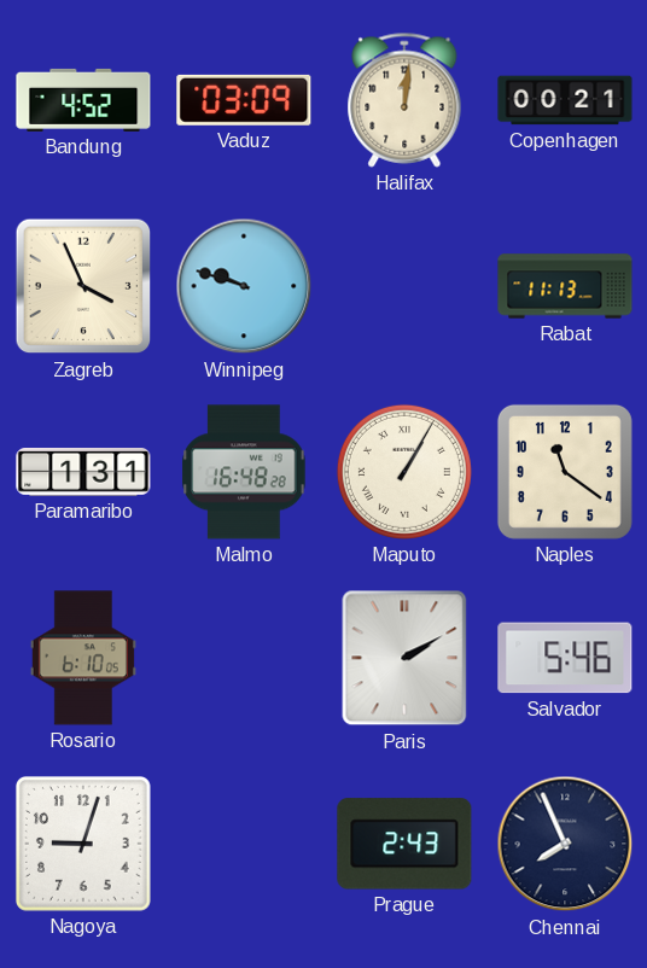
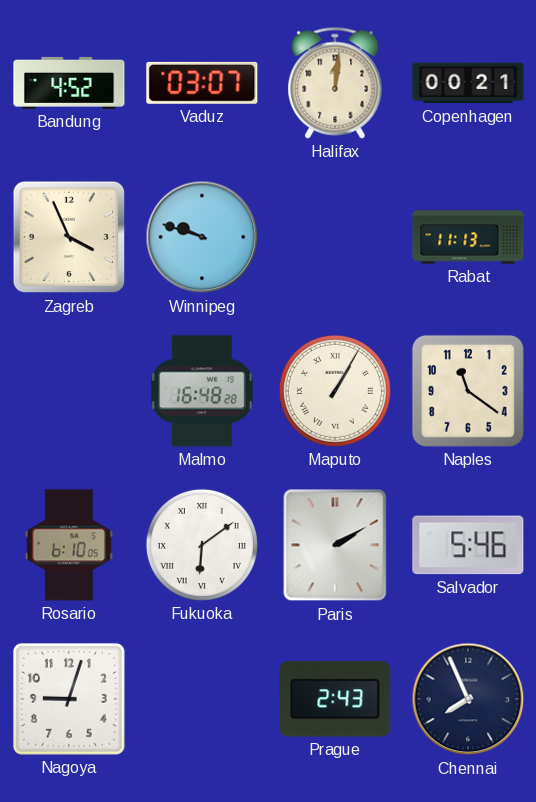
Vaduz: 03:09 -> 03:07
Paramaribo: 1:31 -> none
Fukuoka: none -> 6:09
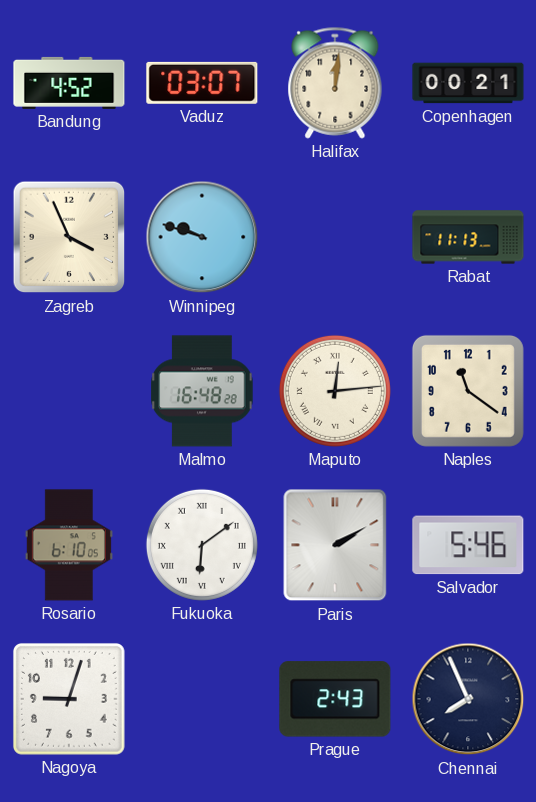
Maputo: 1:05 -> 12:14
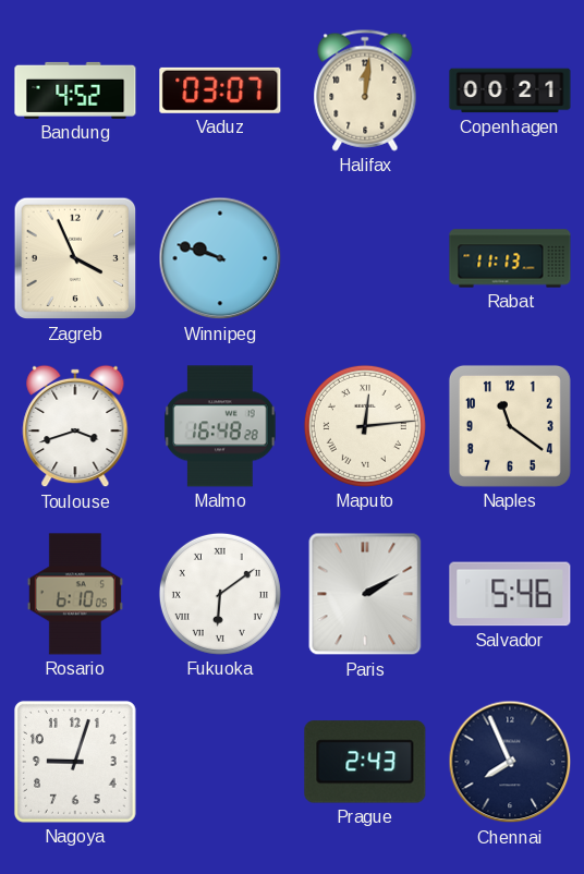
Toulouse: none -> 3:42
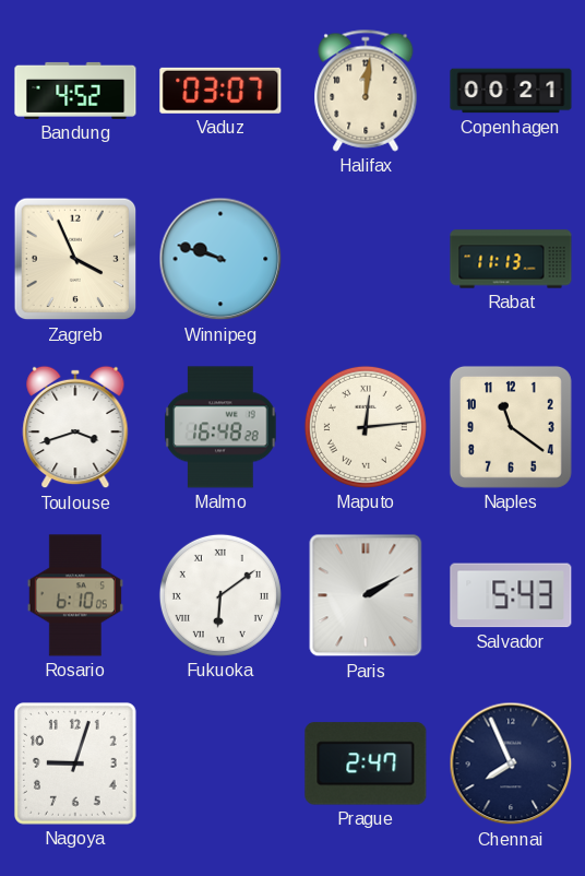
Salvador: 5:46 -> 5:43
Prague: 2:43 -> 2:47
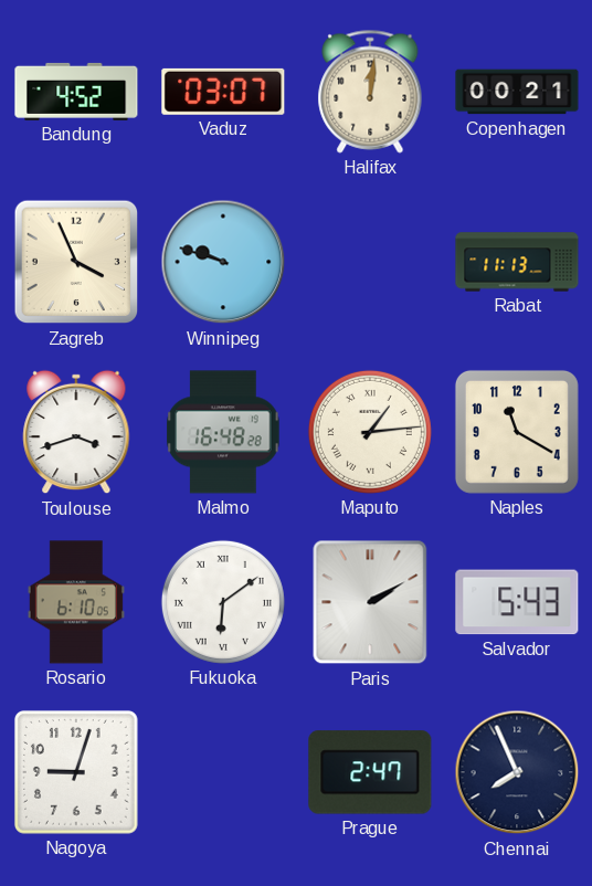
Maputo: 12:14 -> 1:14
Naples: 11:21 -> 11:20
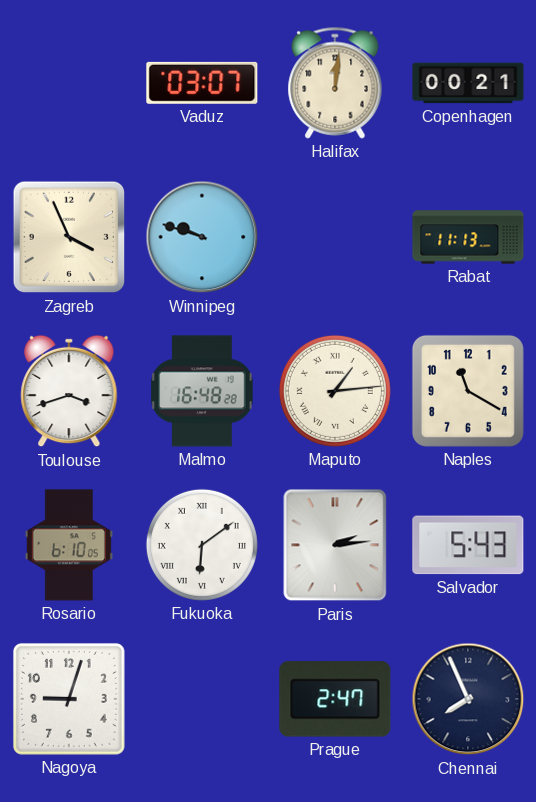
Bandung: 4:52 -> none
Paris: 2:10 -> 2:14
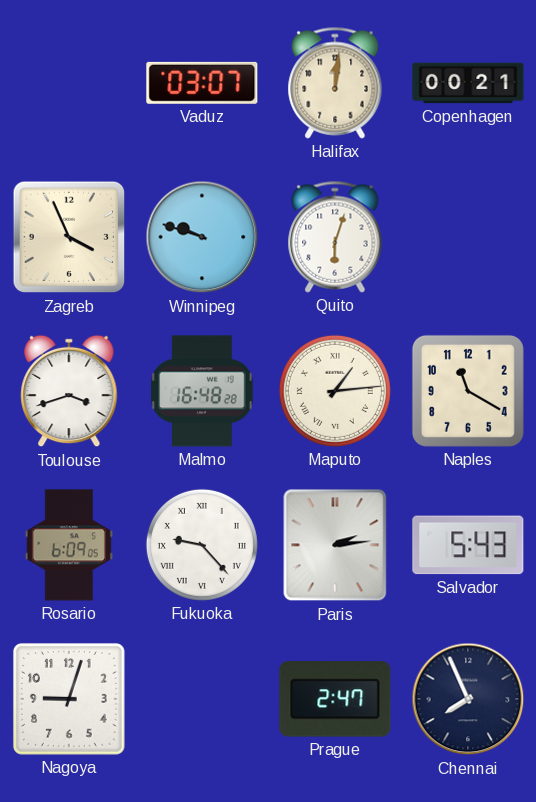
Quito: none -> 6:03
Rabat: 11:13 -> none
Rosario: 6:10 -> 6:09
Fukuoka: 6:09 -> 9:23
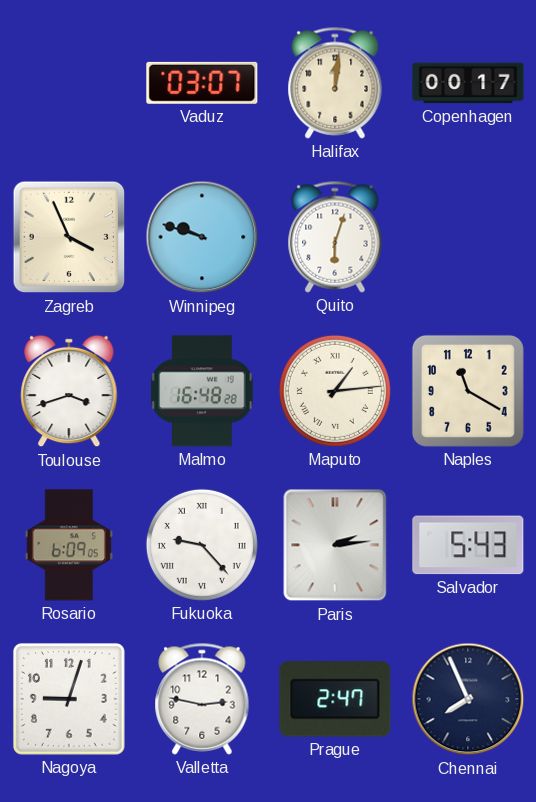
Copenhagen: 00:21 -> 00:17
Valletta: none -> 2:47
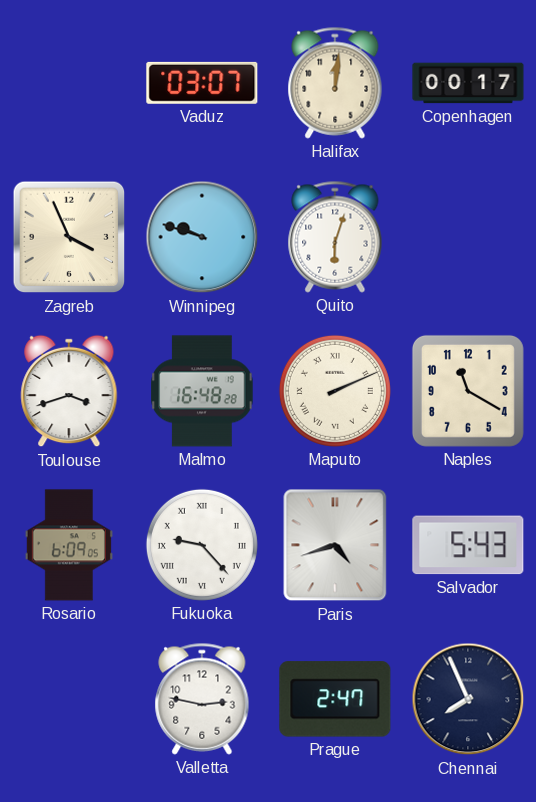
Maputo: 1:14 -> 2:11
Paris: 2:14 -> 4:42
Nagoya: 9:03 -> none
